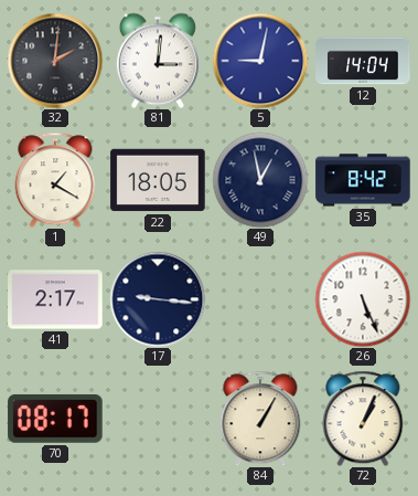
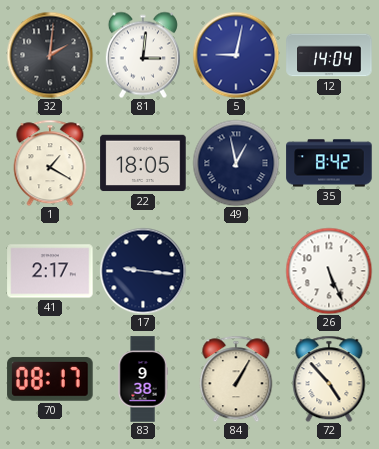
83: none -> 9:38
72: 1:04 -> 4:53
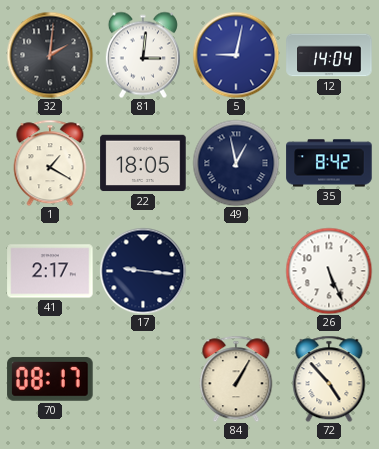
83: 9:38 -> none
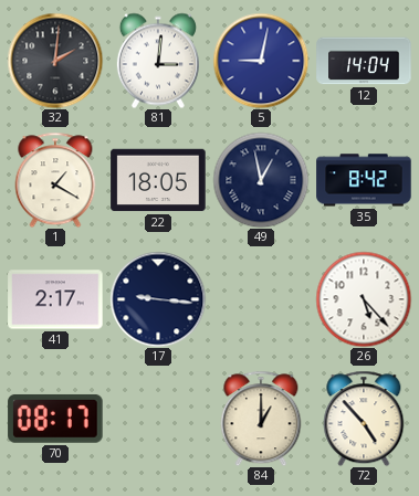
26: 5:26 -> 5:23
84: 1:05 -> 1:00
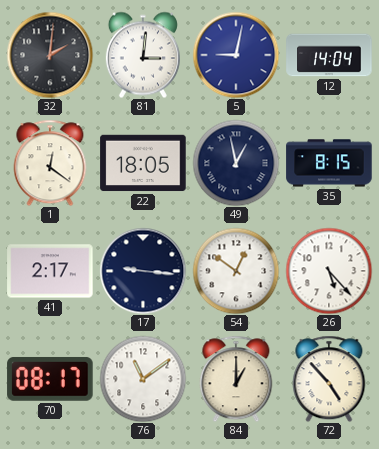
1: 1:20 -> 12:21
35: 8:42 -> 8:15
54: none -> 12:51
76: none -> 11:09
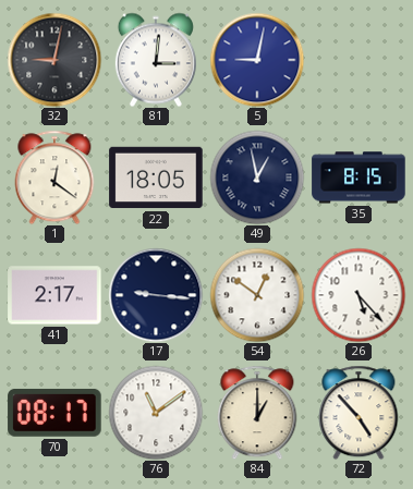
32: 2:01 -> 9:02
12: 14:04 -> none
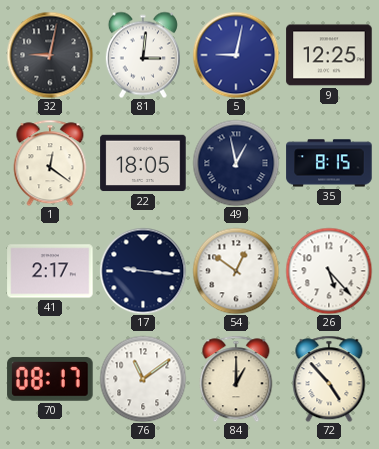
9: none -> 12:25
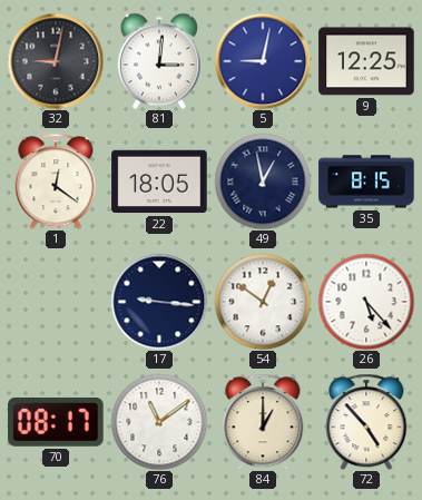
41: 2:17 -> none
